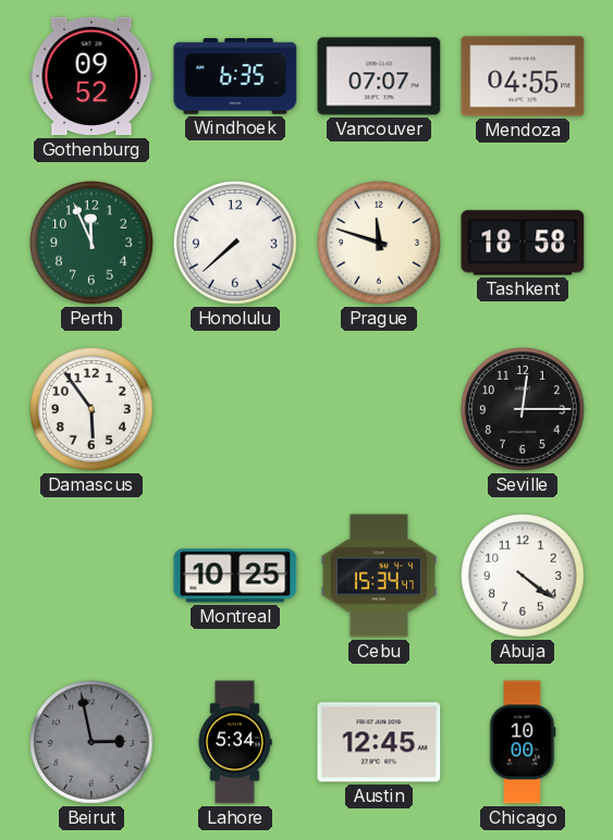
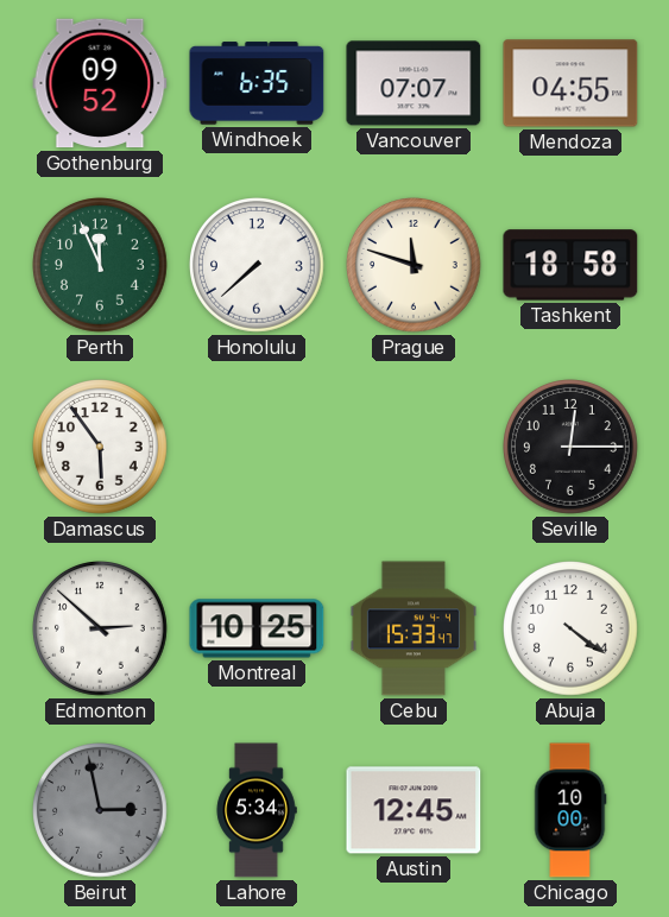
Edmonton: none -> 2:52
Cebu: 15:34 -> 15:33
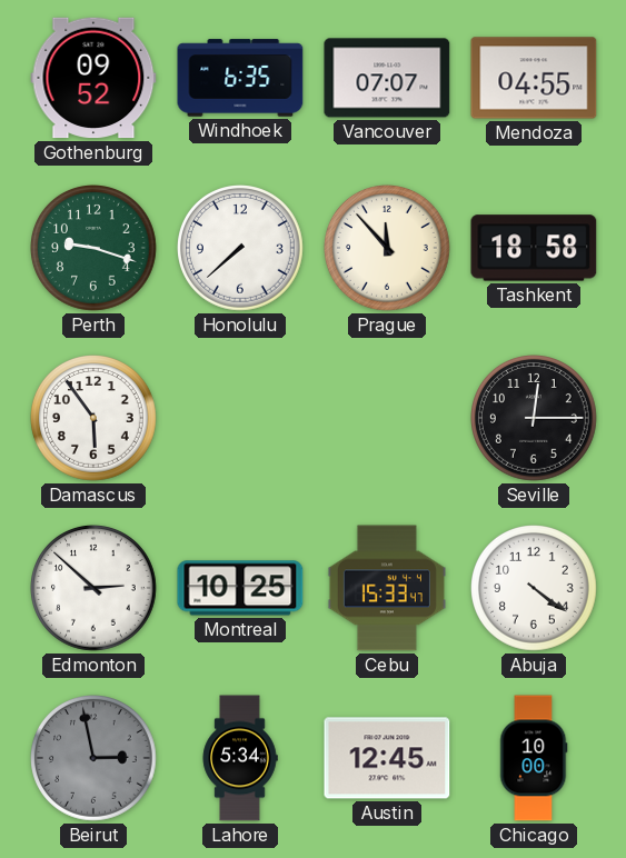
Perth: 11:56 -> 9:18
Prague: 11:48 -> 11:53
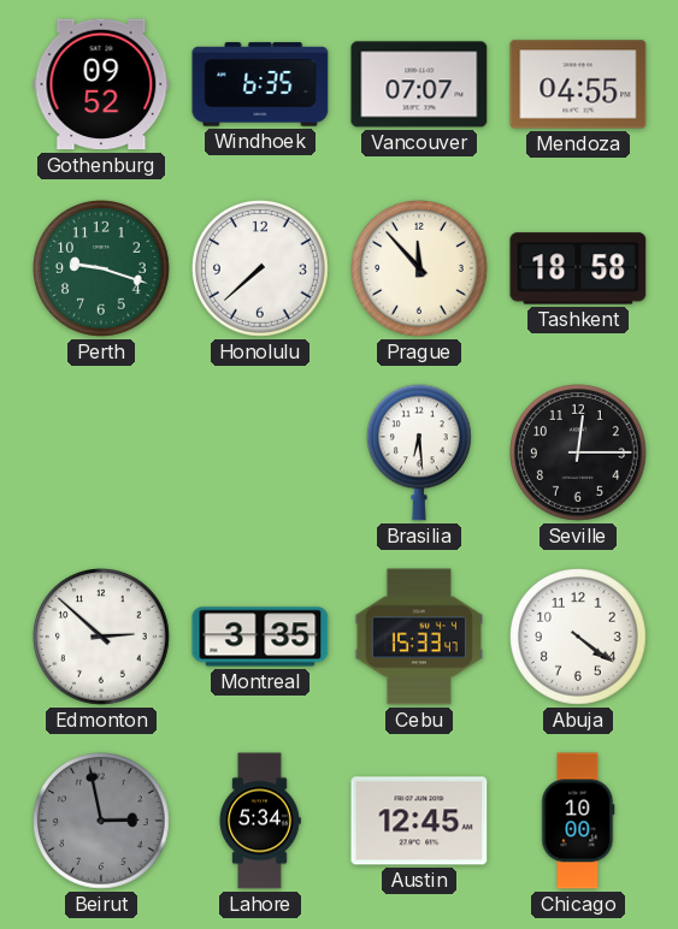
Damascus: 5:54 -> none
Brasilia: none -> 6:29
Montreal: 10:25 -> 3:35
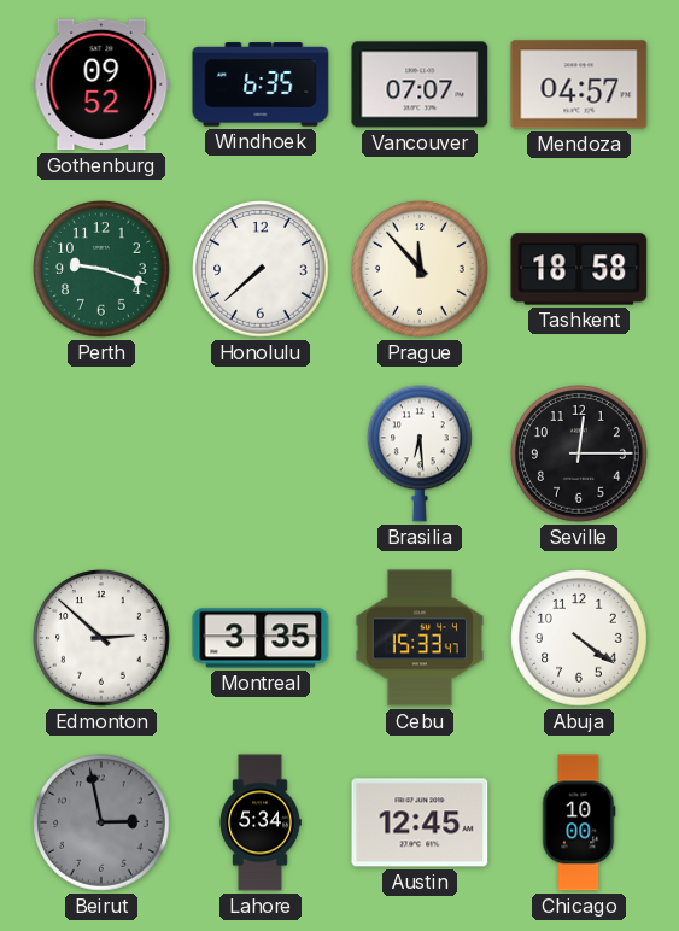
Mendoza: 04:55 -> 04:57
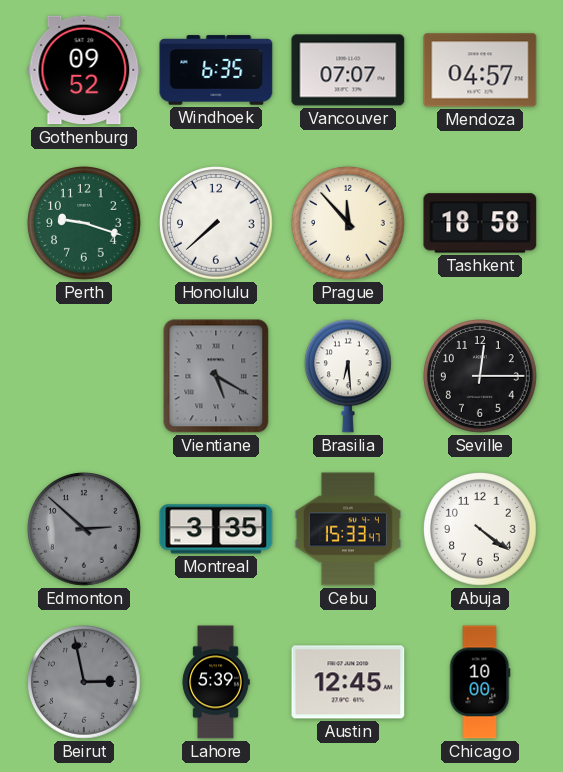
Vientiane: none -> 5:20
Edmonton dial: white -> grey
Lahore: 5:34 -> 5:39
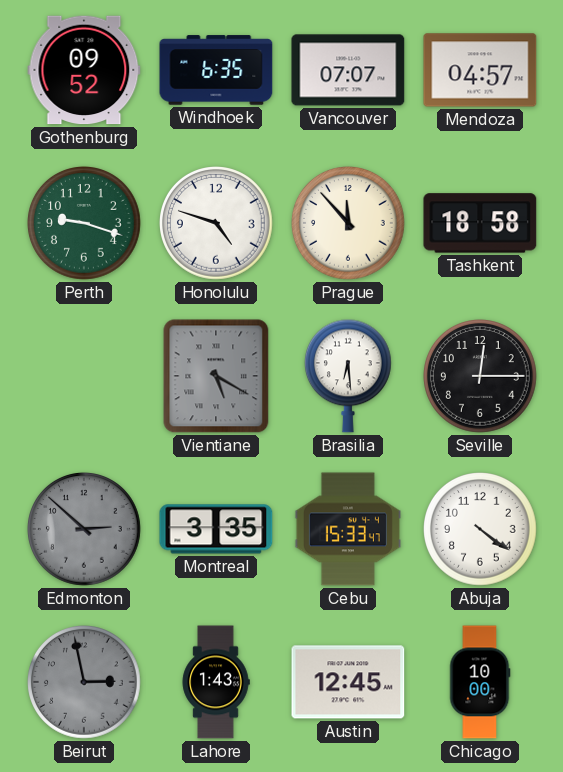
Honolulu: 7:38 -> 4:48
Lahore: 5:39 -> 1:43
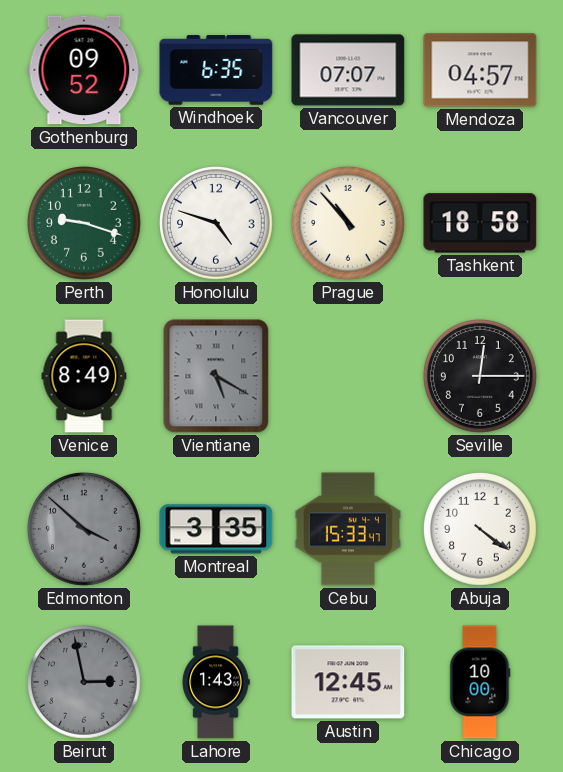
Prague: 11:53 -> 10:53
Venice: none -> 8:49
Brasilia: 6:29 -> none
Edmonton: 2:52 -> 3:52
